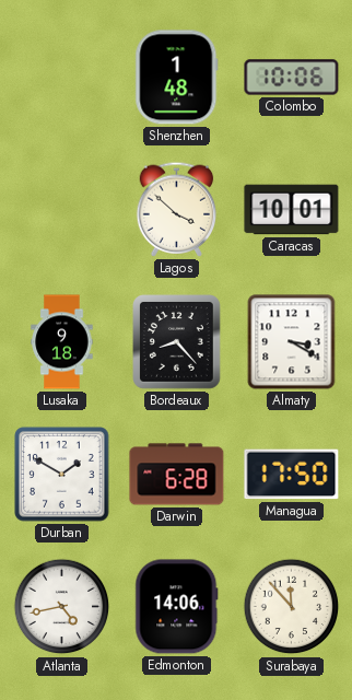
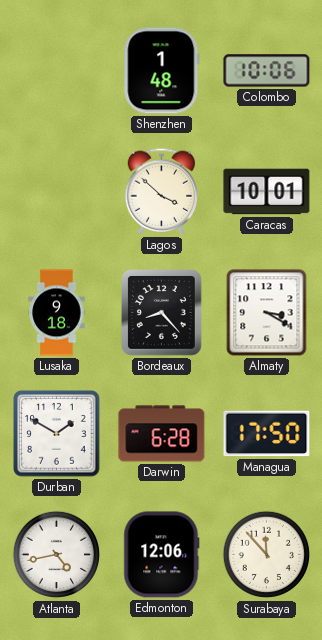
Edmonton: 14:06 -> 12:06
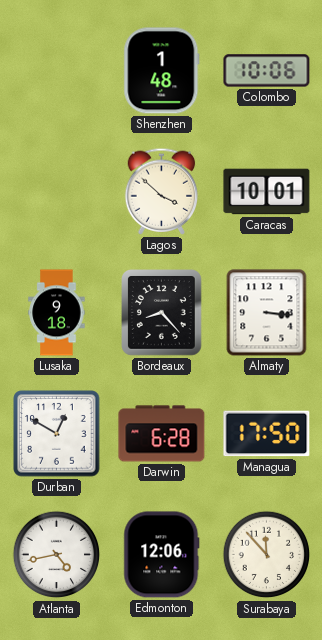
Almaty: 3:20 -> 3:16
Durban: 1:50 -> 12:50
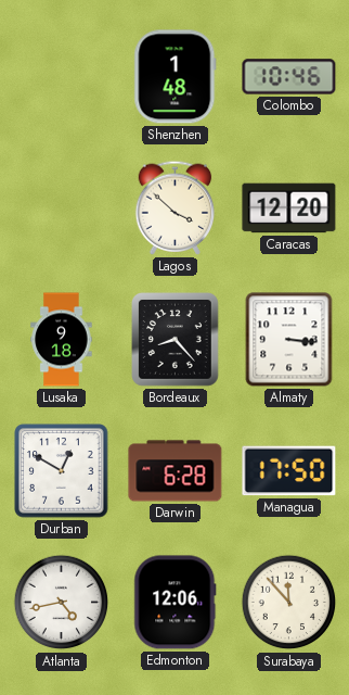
Colombo: 10:06 -> 10:46
Caracas: 10:01 -> 12:20
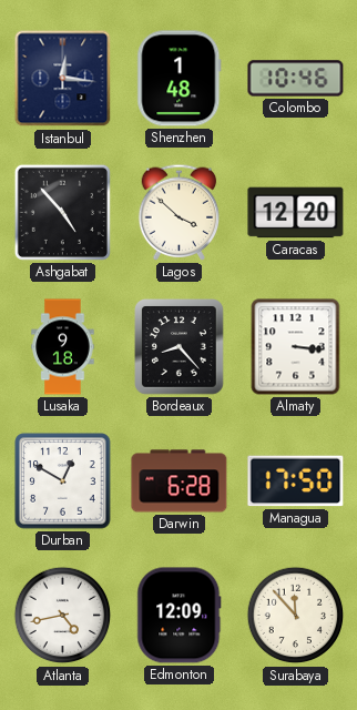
Istanbul: none -> 12:16
Ashgabat: none -> 4:53
Edmonton: 12:06 -> 12:09
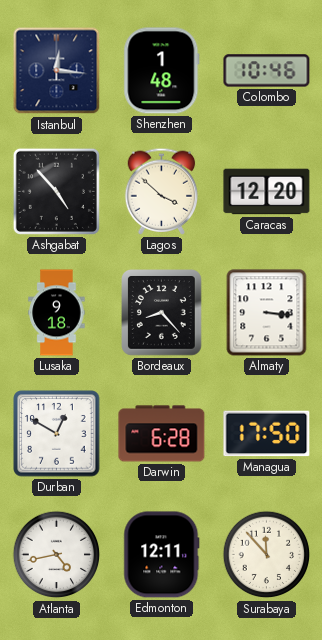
Edmonton: 12:09 -> 12:11
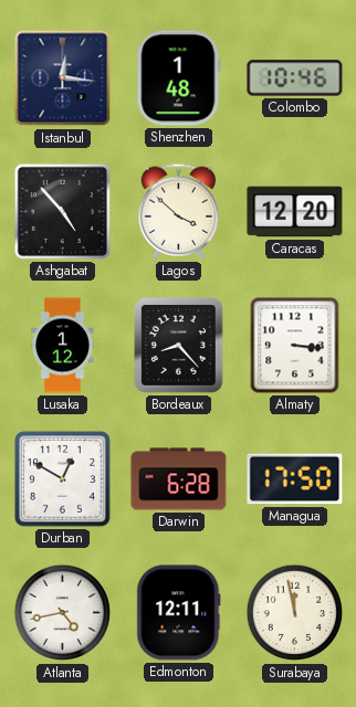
Lusaka: 9:18 -> 1:12
Surabaya: 11:53 -> 11:58
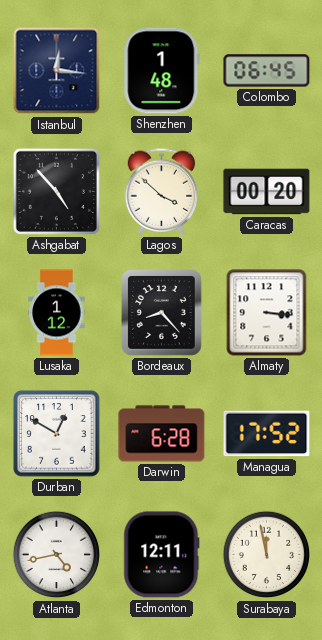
Colombo: 10:46 -> 06:45
Caracas: 12:20 -> 00:20
Managua: 17:50 -> 17:52
